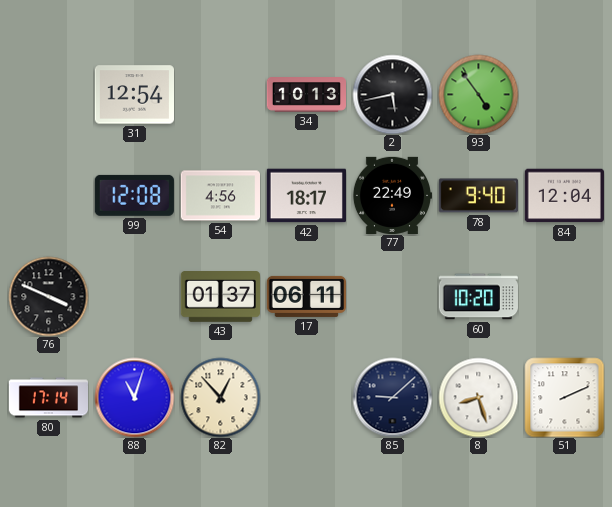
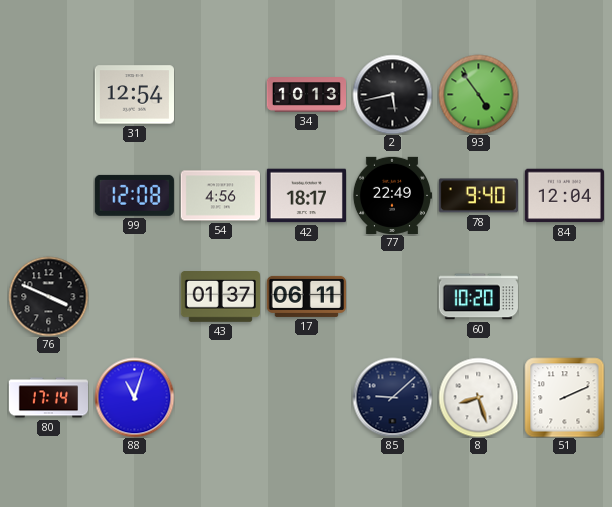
82: 12:53 -> none
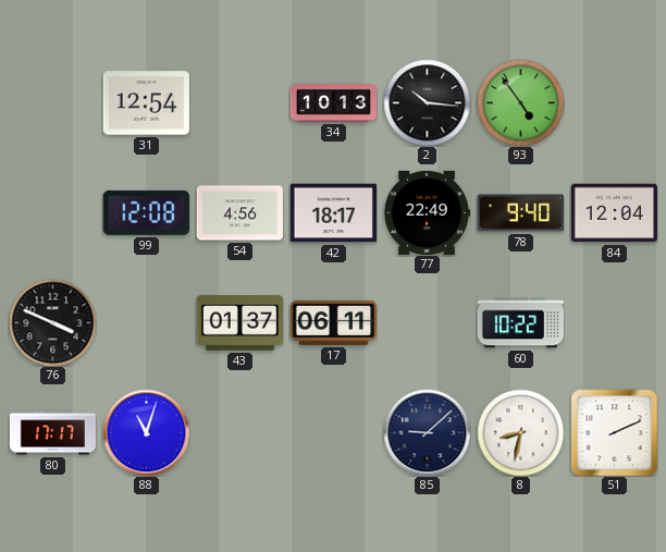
2: 5:43 -> 10:16
60: 10:20 -> 10:22
80: 17:14 -> 17:17
8: 8:27 -> 8:32
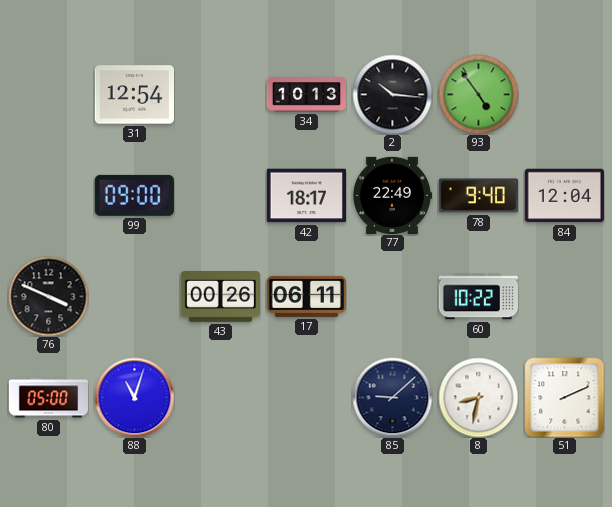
99: 12:08 -> 09:00
54: 4:56 -> none
43: 01:37 -> 00:26
80: 17:17 -> 05:00
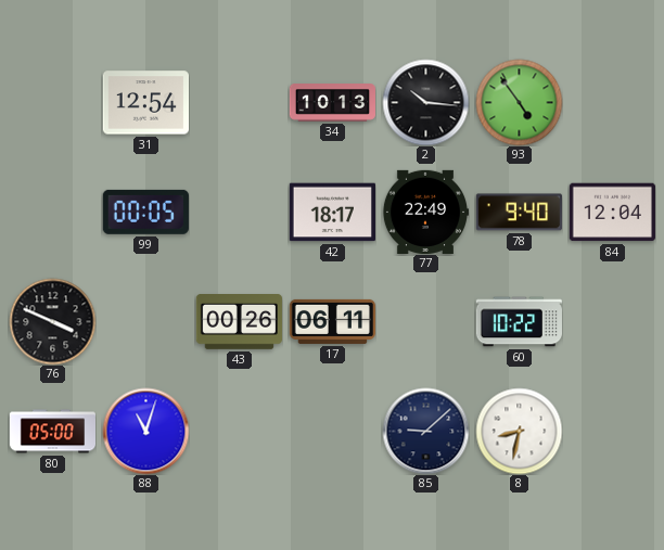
99: 09:00 -> 00:05
51: 2:11 -> none
